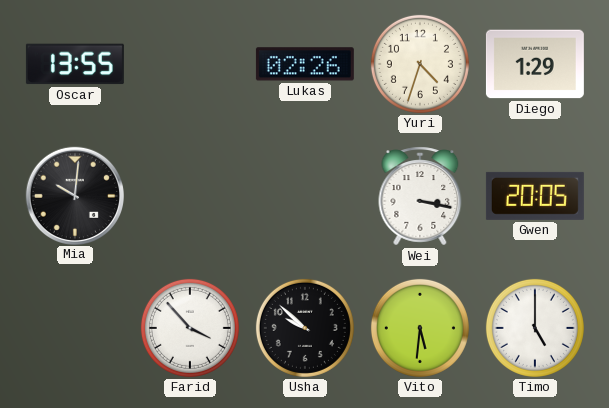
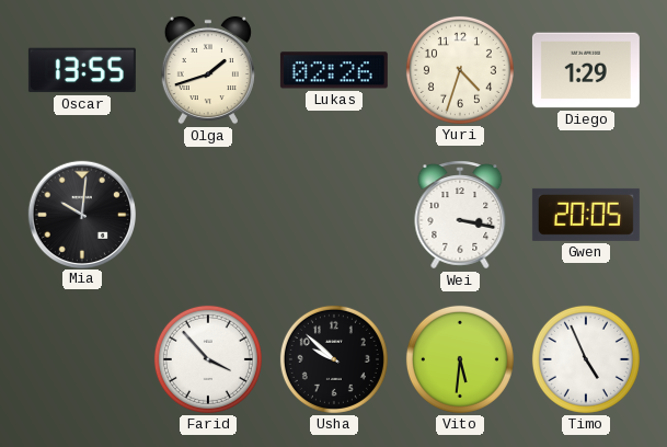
Olga: none -> 1:42
Timo: 5:00 -> 4:56
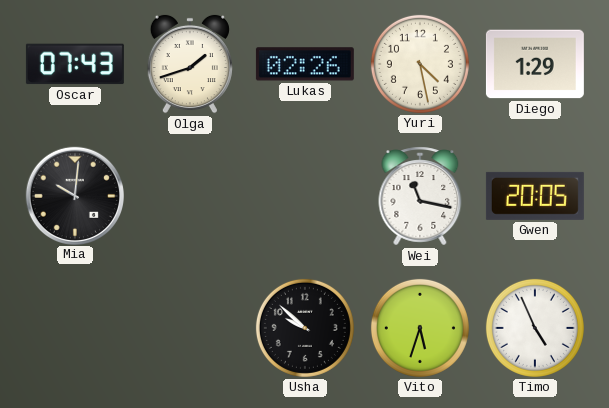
Oscar: 13:55 -> 07:43
Yuri: 4:33 -> 4:28
Wei: 3:17 -> 11:17
Farid: 3:53 -> none
Vito: 5:31 -> 5:33
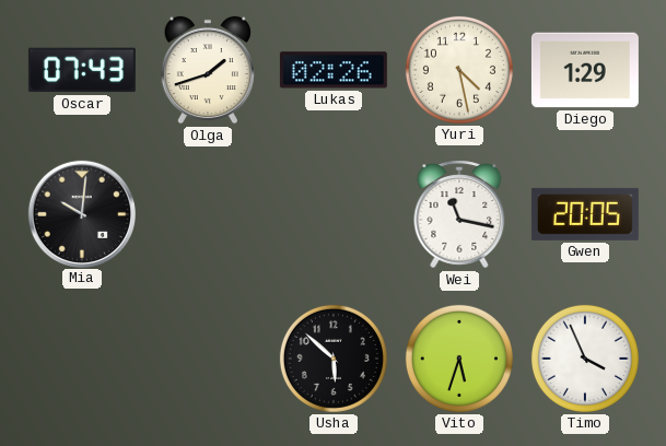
Usha: 9:52 -> 5:52
Timo: 4:56 -> 3:56
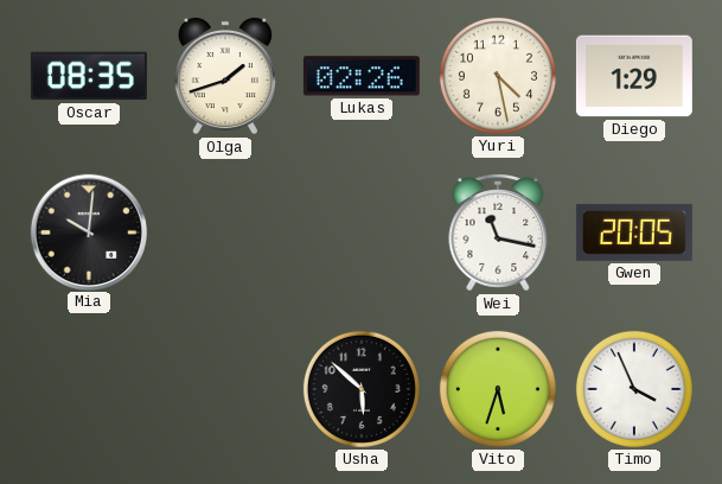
Oscar: 07:43 -> 08:35
